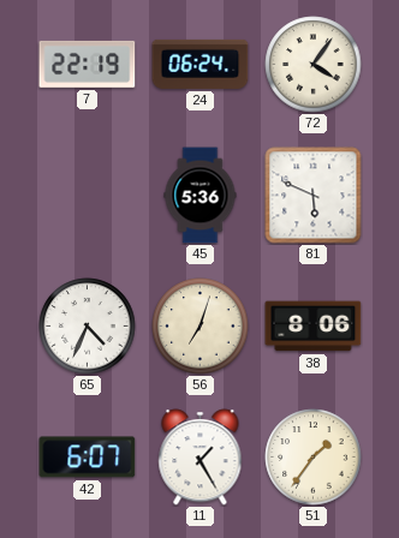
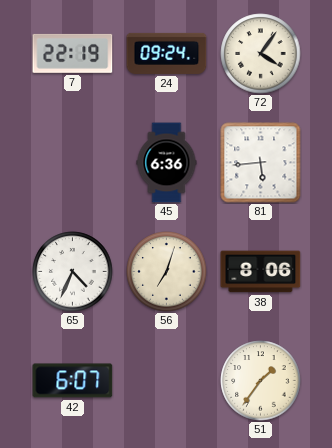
24: 06:24 -> 09:24
45: 5:36 -> 6:36
81: 5:49 -> 5:44
11: 1:25 -> none
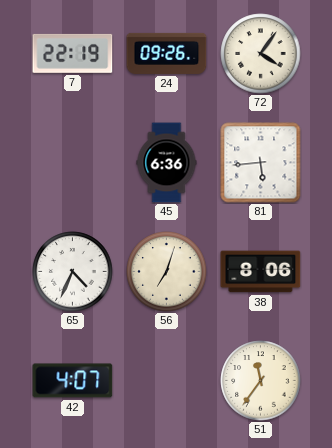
24: 09:24 -> 09:26
42: 6:07 -> 4:07
51: 1:36 -> 11:36
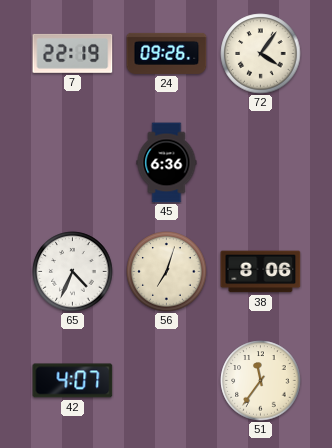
81: 5:44 -> none
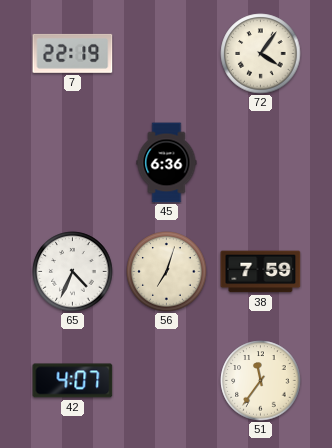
24: 09:26 -> none
38: 8:06 -> 7:59
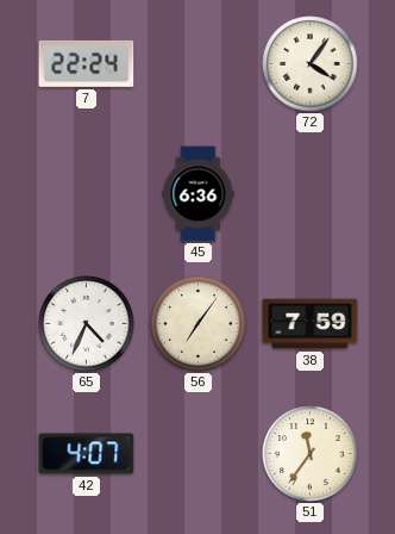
7: 22:19 -> 22:24
56: 7:03 -> 7:06
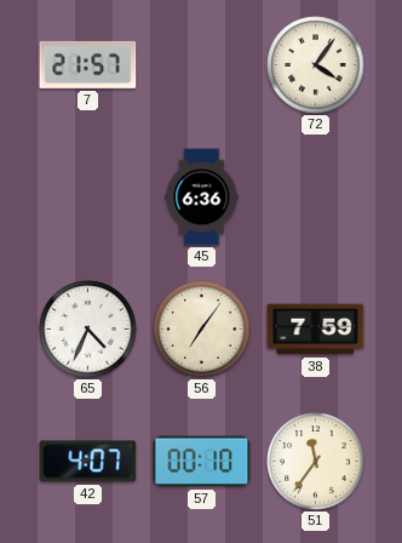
7: 22:24 -> 21:57
57: none -> 00:10
